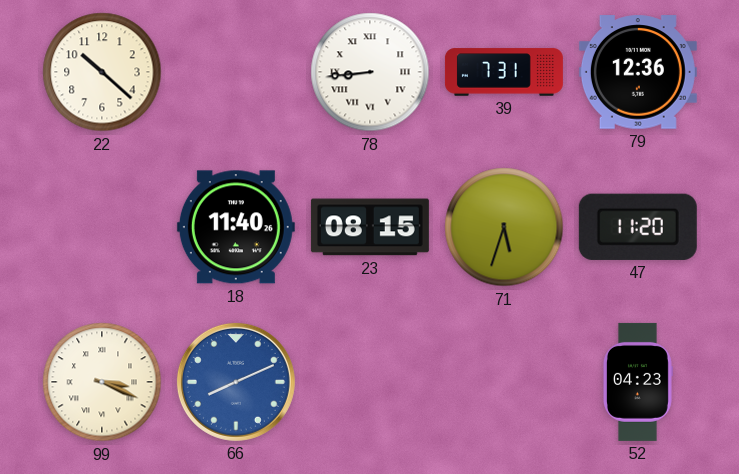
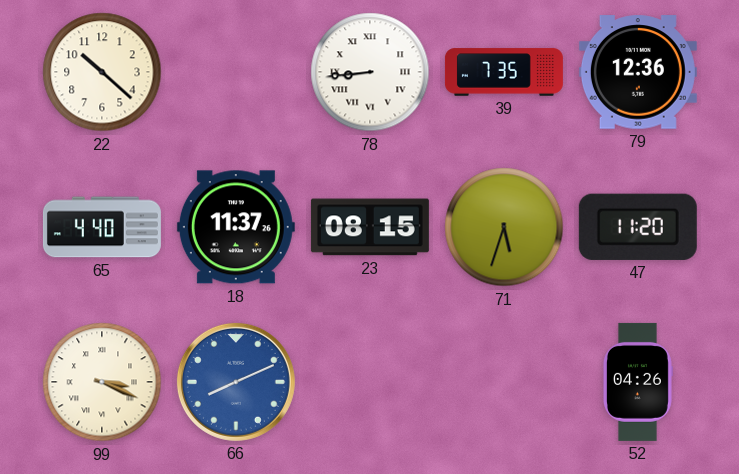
39: 7:31 -> 7:35
65: none -> 4:40
18: 11:40 -> 11:37
52: 04:23 -> 04:26
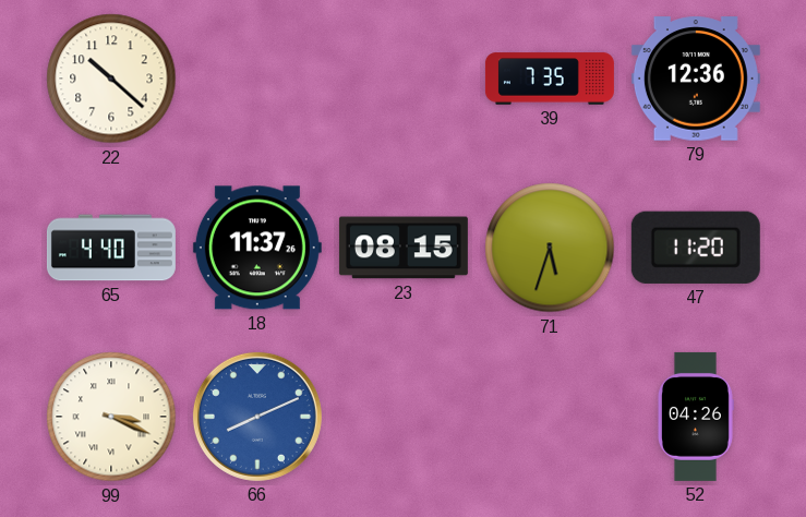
78: 8:44 -> none
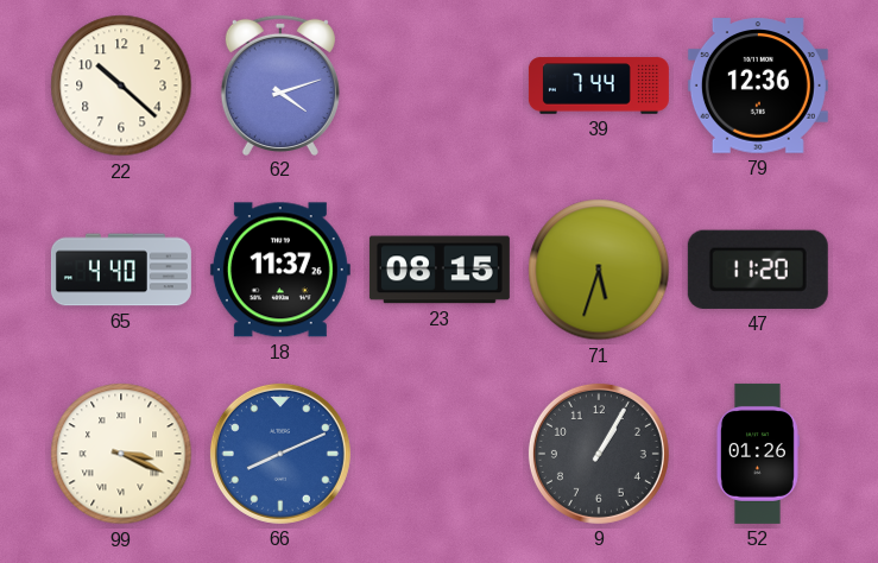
62: none -> 4:12
39: 7:35 -> 7:44
9: none -> 1:05
52: 04:26 -> 01:26
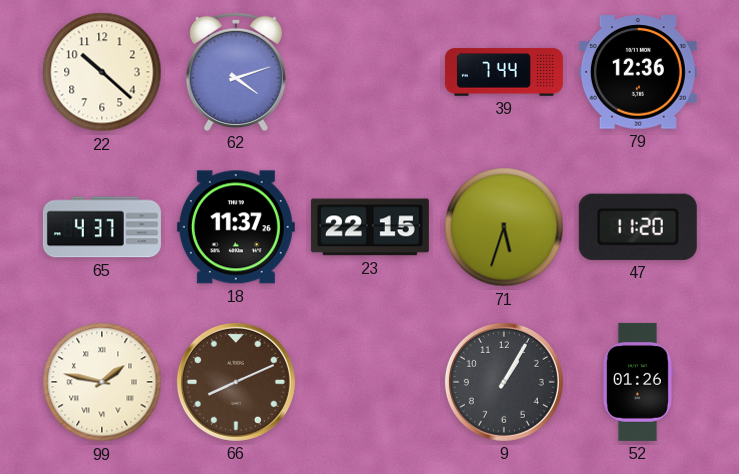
65: 4:40 -> 4:37
23: 08:15 -> 22:15
99: 3:19 -> 1:47
66 dial: blue -> brown
